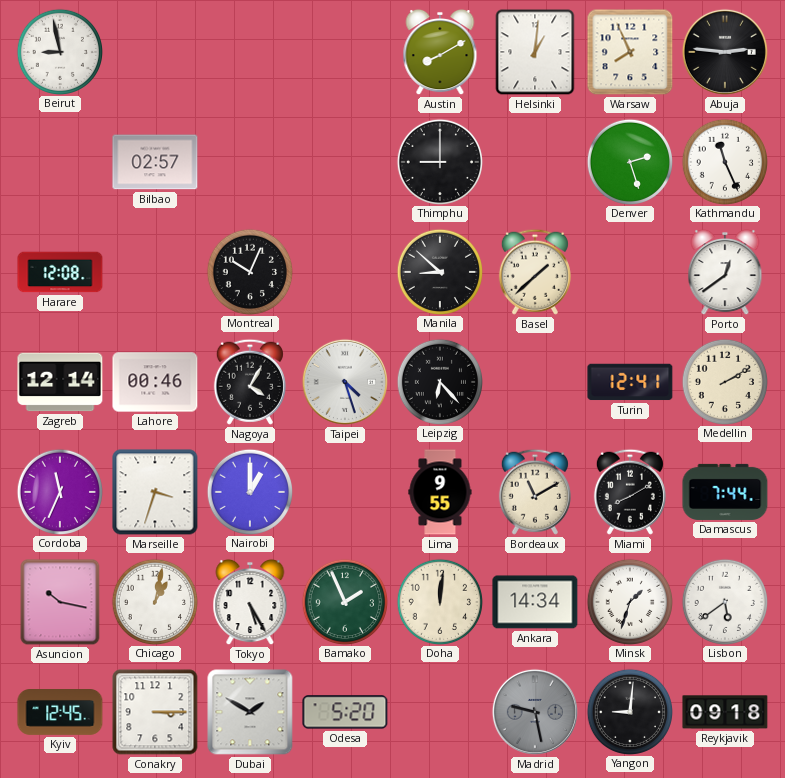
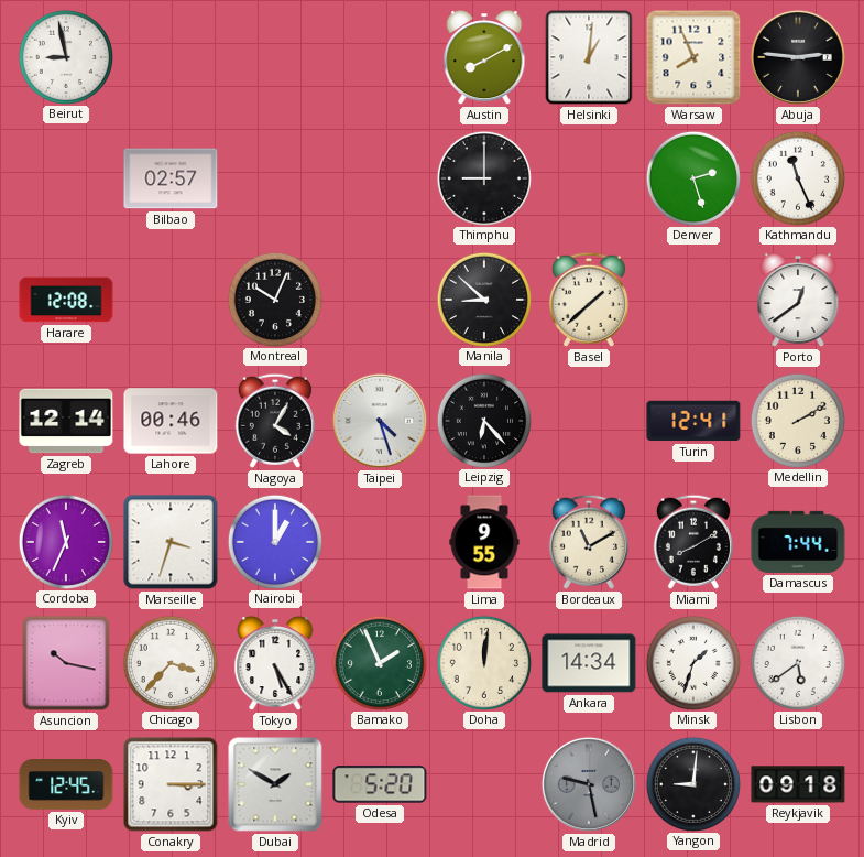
Chicago: 1:02 -> 3:37
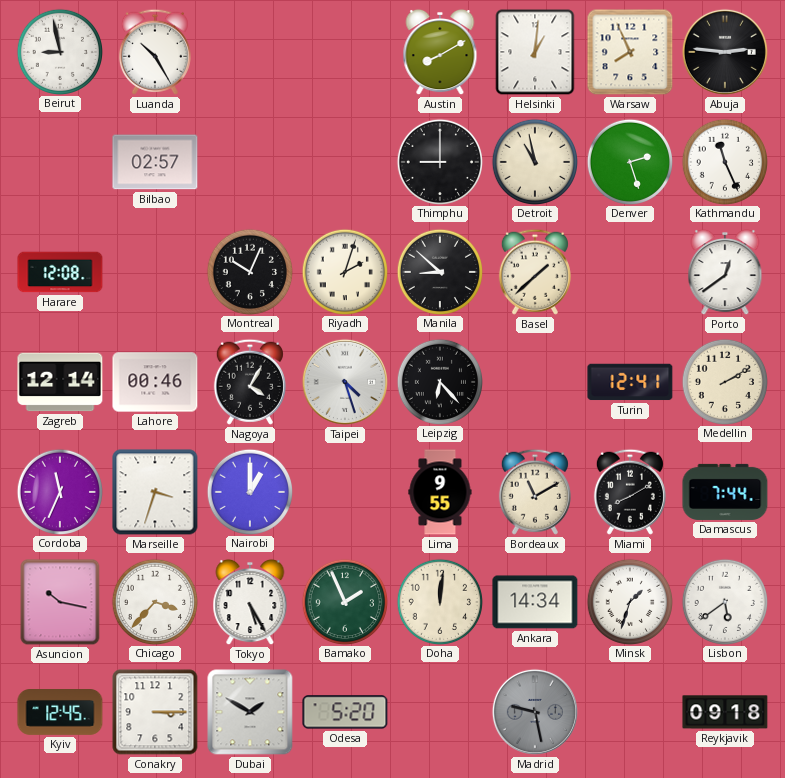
Luanda: none -> 10:25
Detroit: none -> 10:58
Riyadh: none -> 2:03
Yangon: 9:01 -> none
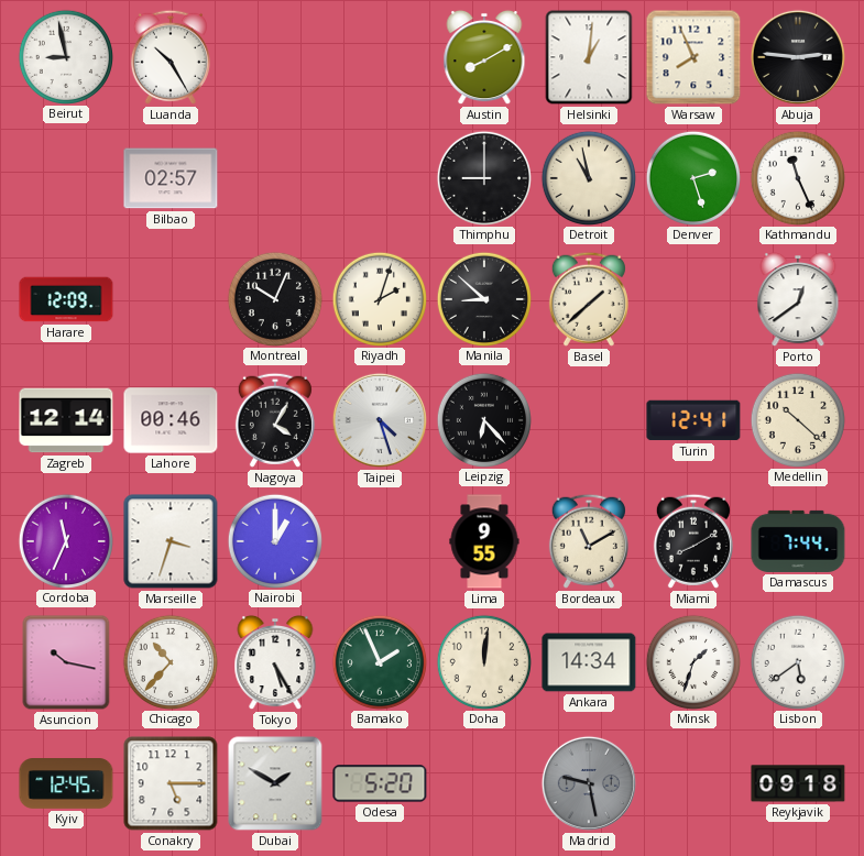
Harare: 12:08 -> 12:09
Medellin: 2:10 -> 10:22
Chicago: 3:37 -> 10:37
Conakry: 3:15 -> 5:15
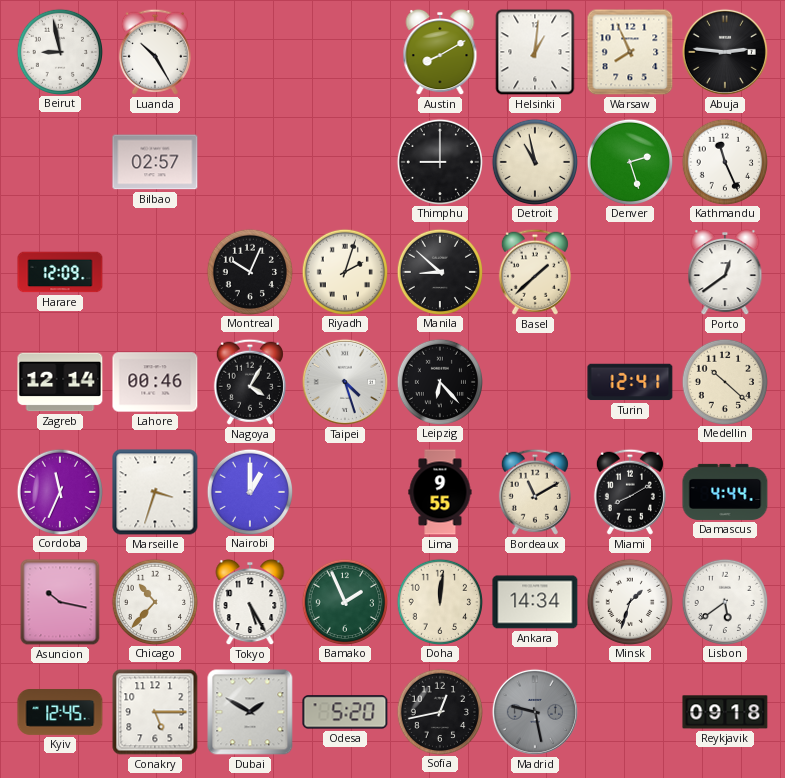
Damascus: 7:44 -> 4:44
Sofia: none -> 12:43
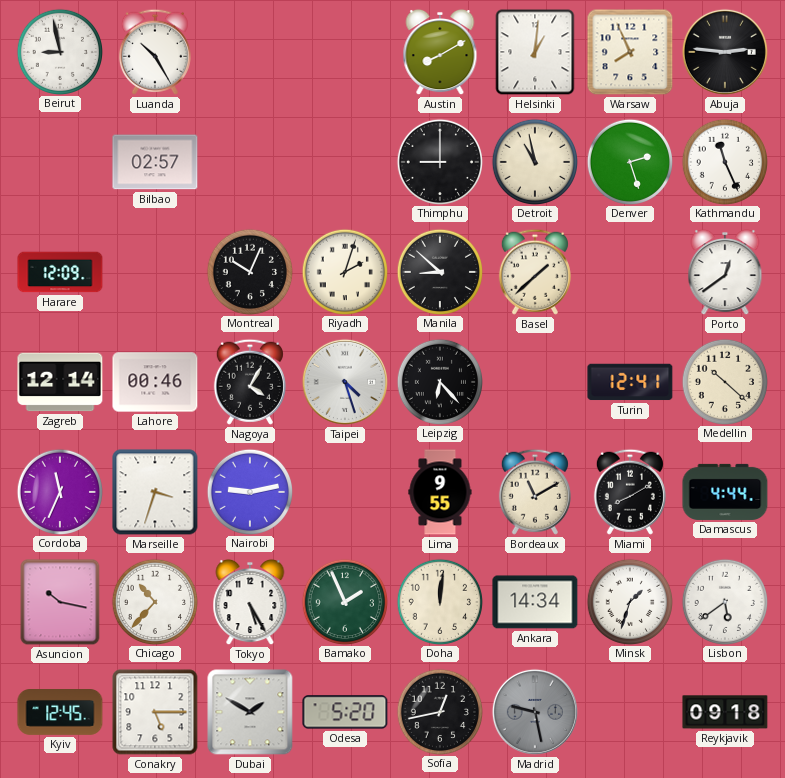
Nairobi: 1:00 -> 9:13
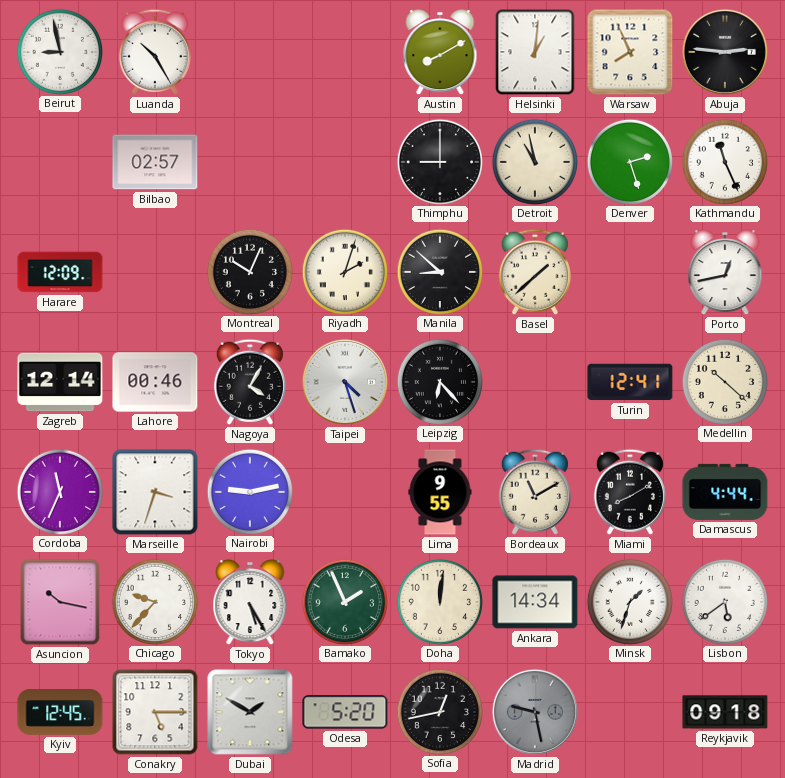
Porto: 12:39 -> 12:43
Chicago: 10:37 -> 9:37
